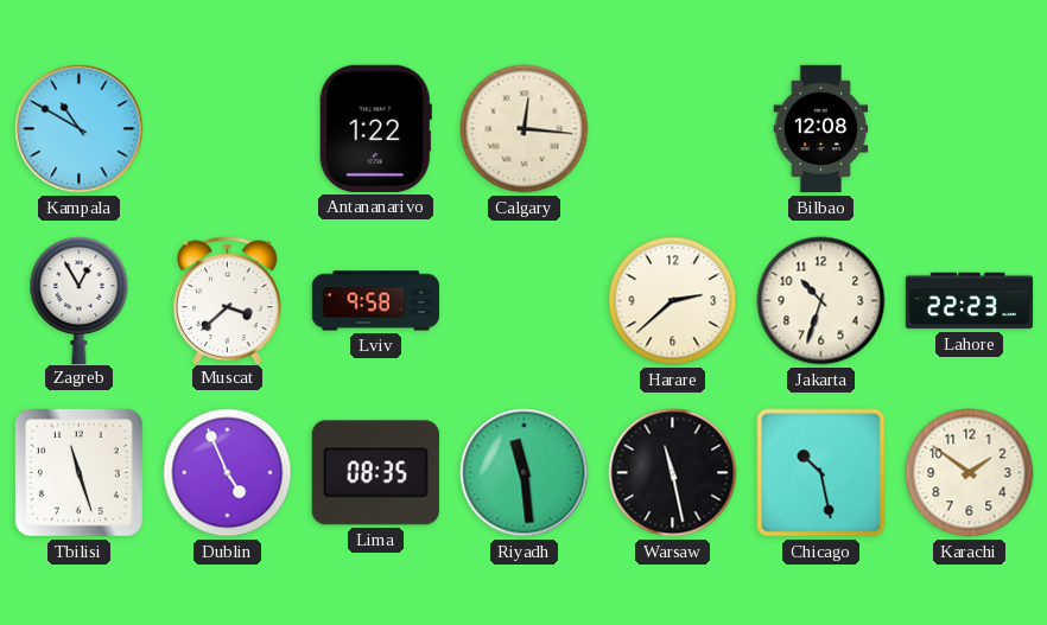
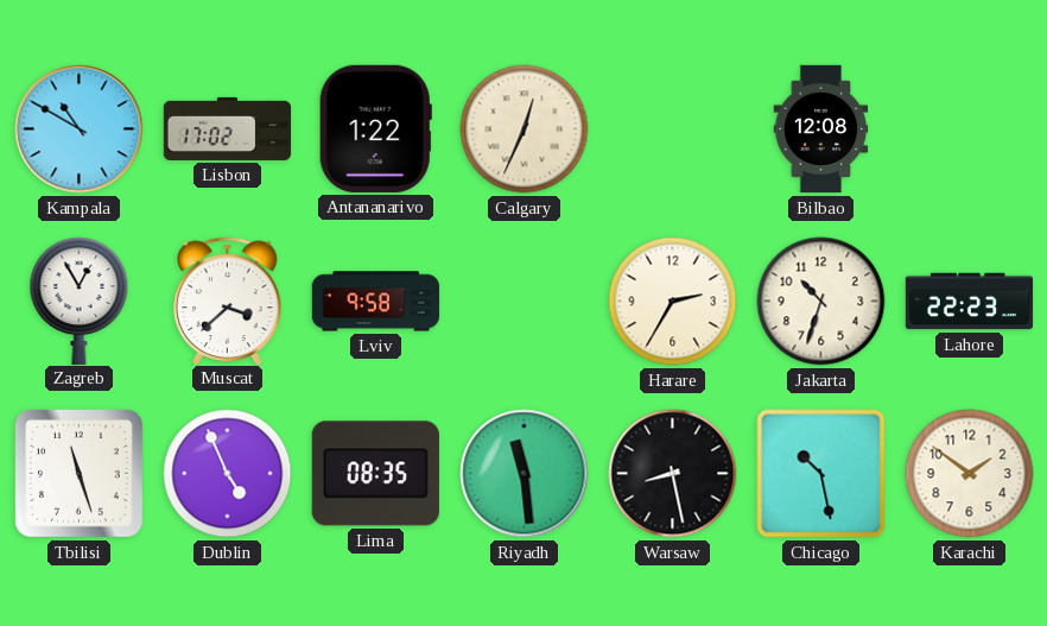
Lisbon: none -> 17:02
Calgary: 12:16 -> 12:34
Harare: 2:38 -> 2:35
Warsaw: 11:28 -> 8:28
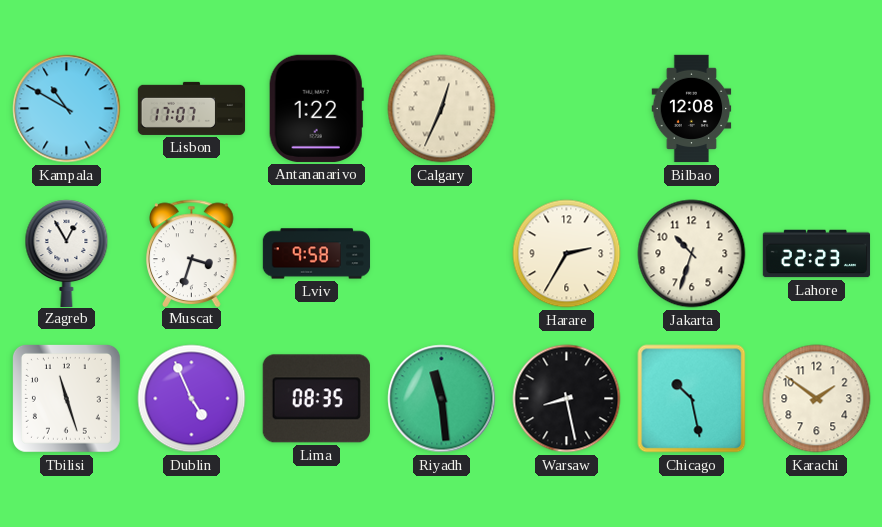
Lisbon: 17:02 -> 17:07
Muscat: 3:38 -> 3:33
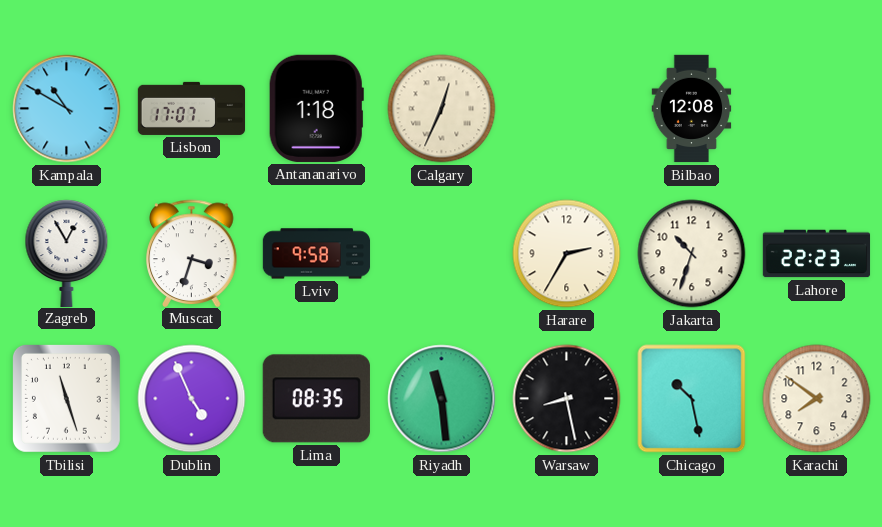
Antananarivo: 1:22 -> 1:18
Karachi: 1:51 -> 7:51
